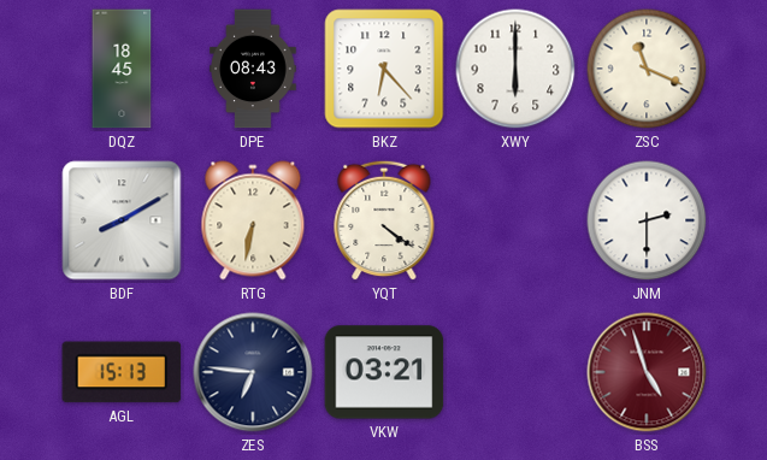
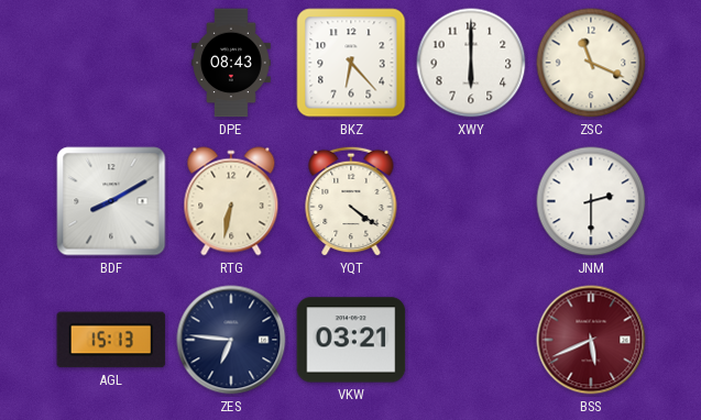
DQZ: 18:45 -> none
BSS: 4:57 -> 5:41
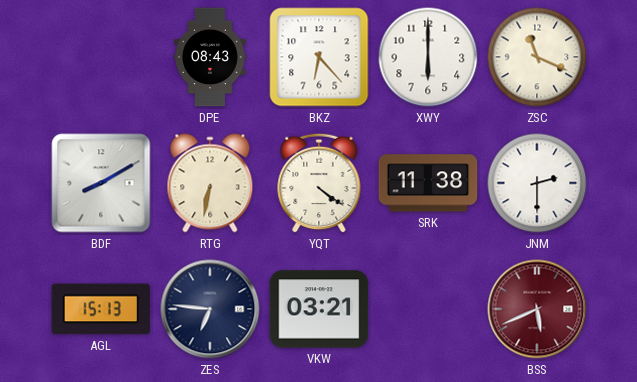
SRK: none -> 11:38
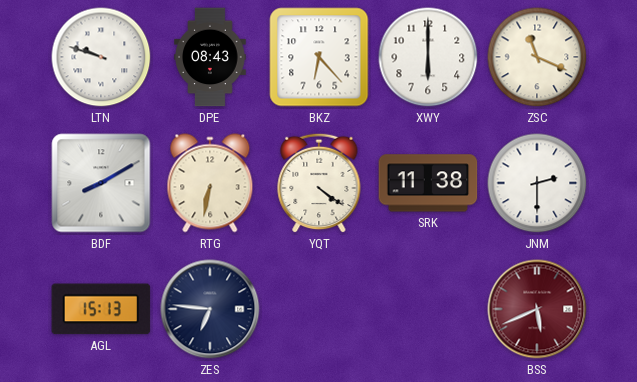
LTN: none -> 9:48
VKW: 03:21 -> none
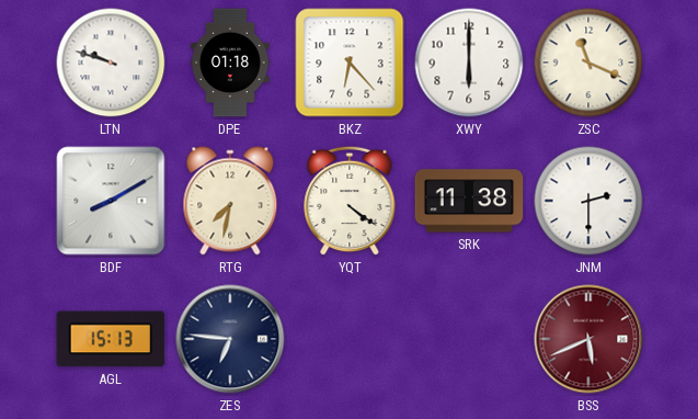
DPE: 08:43 -> 01:18
RTG: 6:32 -> 7:32
